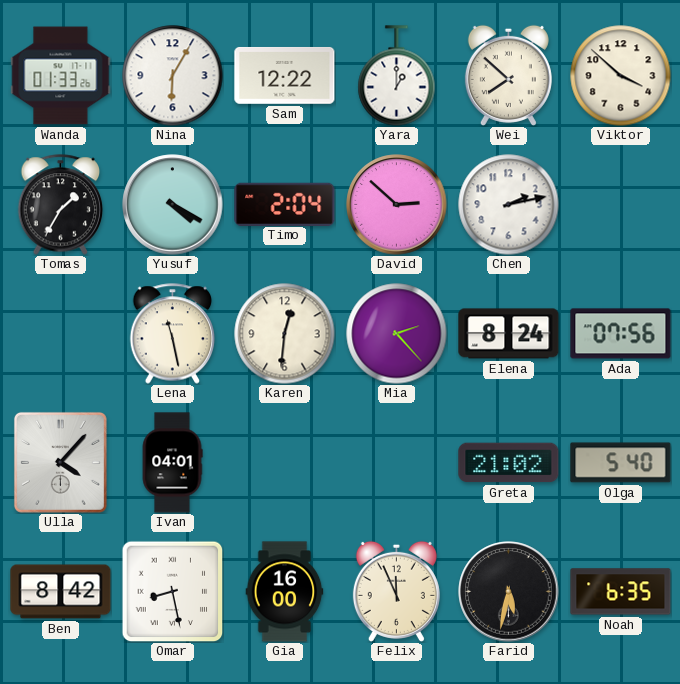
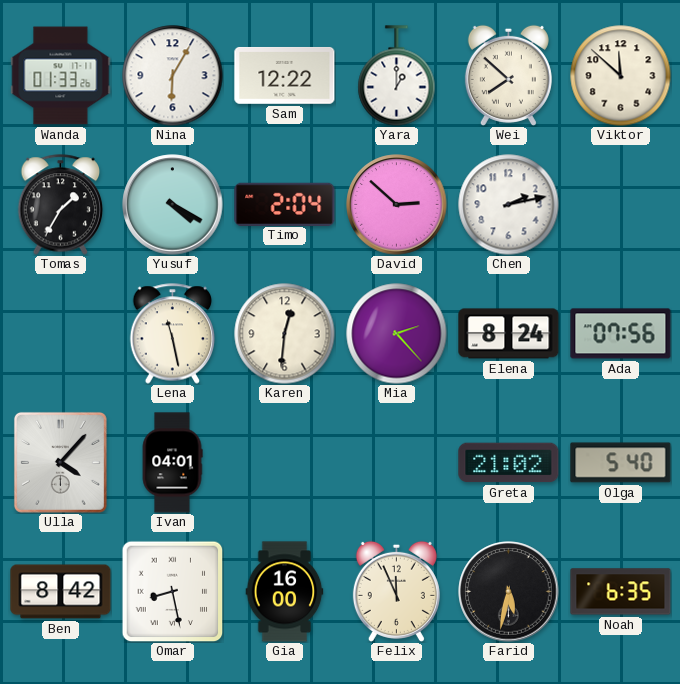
Viktor: 3:52 -> 11:52
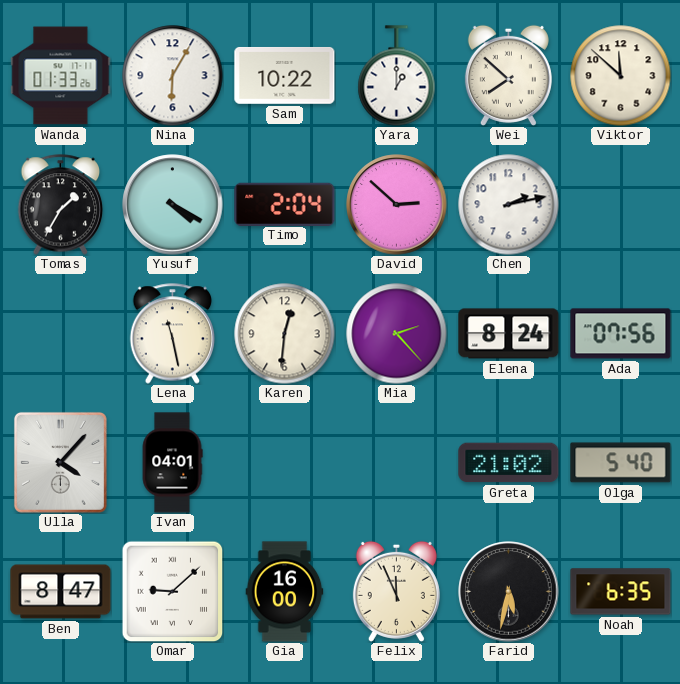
Sam: 12:22 -> 10:22
Ben: 8:42 -> 8:47
Omar: 8:28 -> 9:08
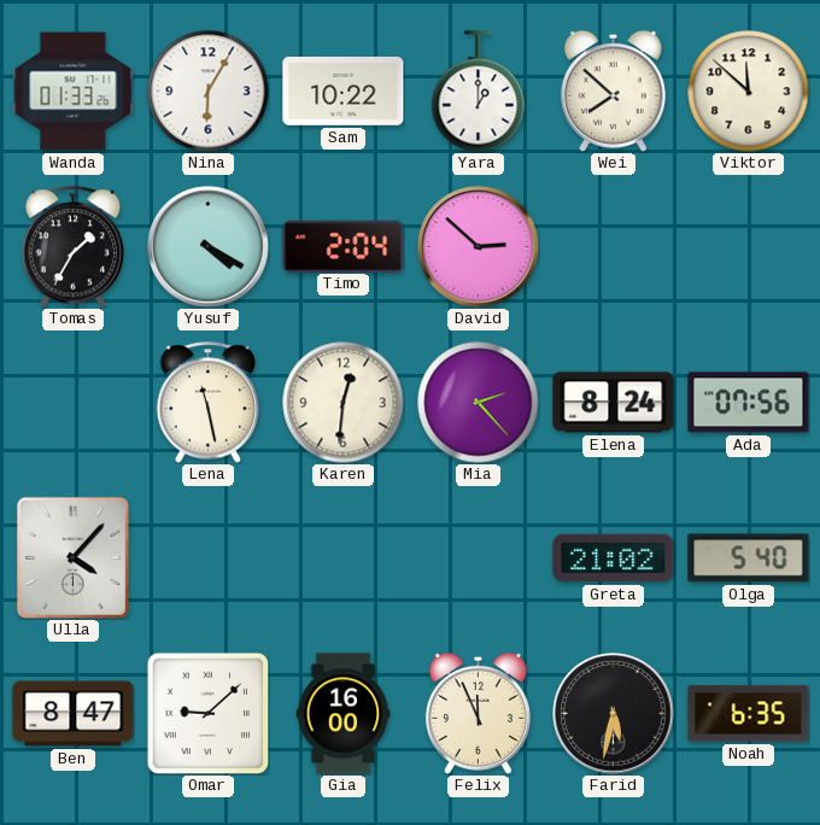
Chen: 2:13 -> none
Ivan: 04:01 -> none
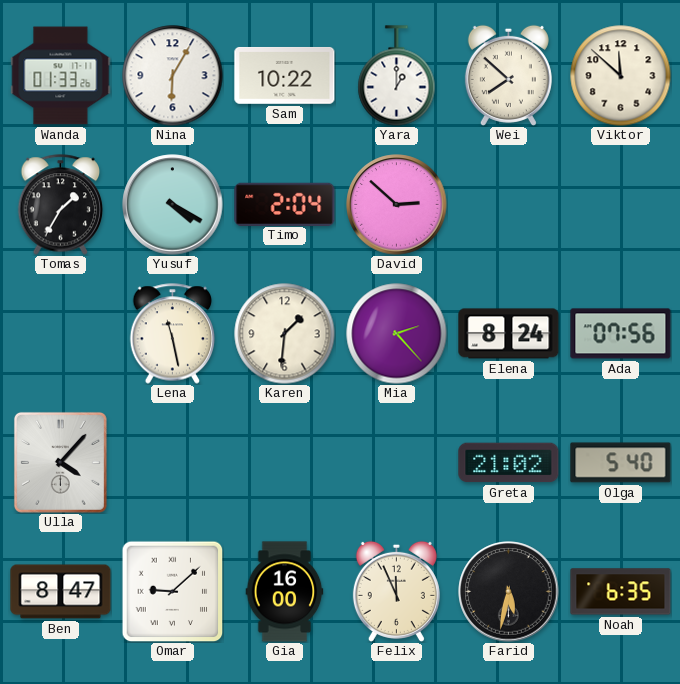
Karen: 12:31 -> 1:31
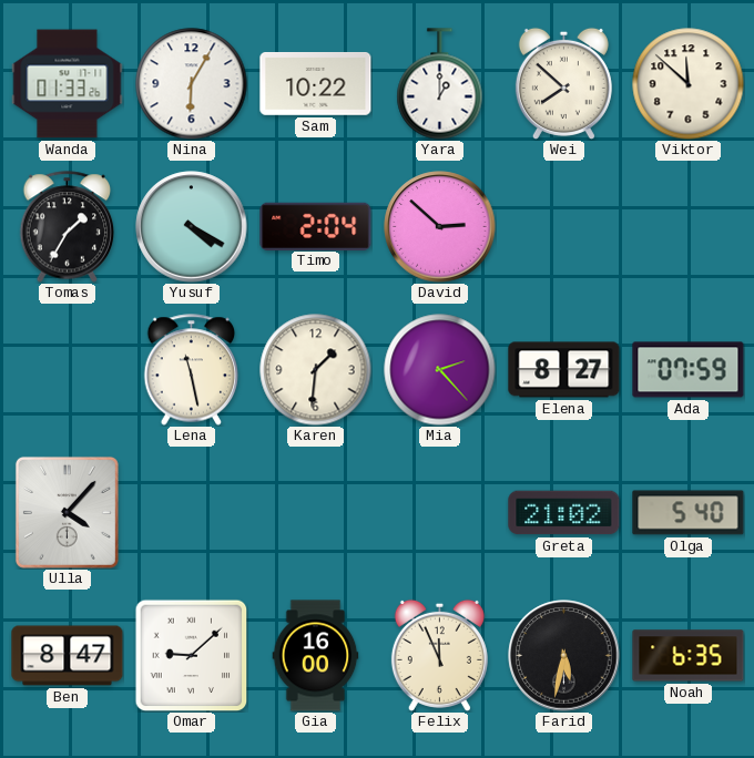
Elena: 8:24 -> 8:27
Ada: 07:56 -> 07:59
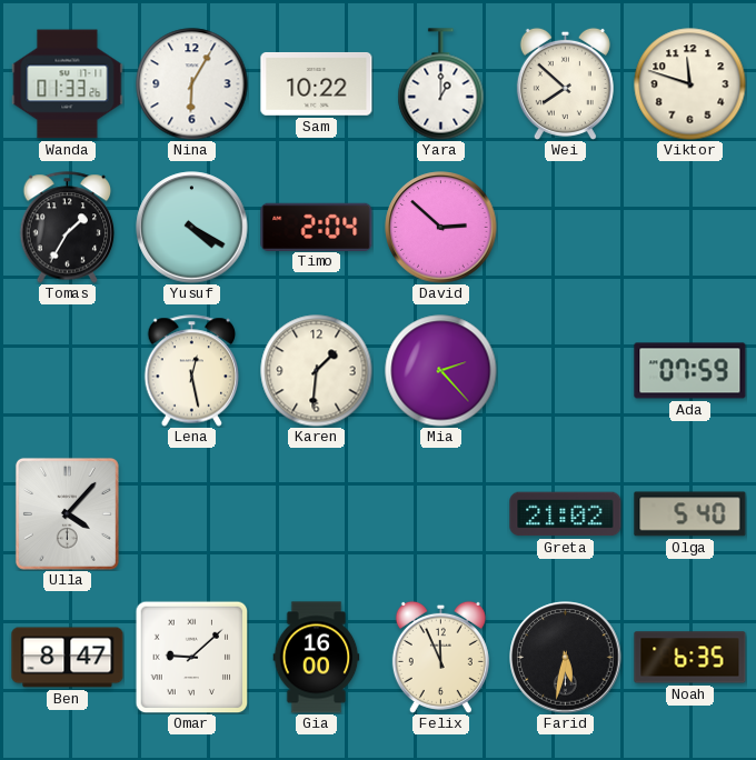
Viktor: 11:52 -> 11:48
Lena: 11:28 -> 12:28
Elena: 8:27 -> none
